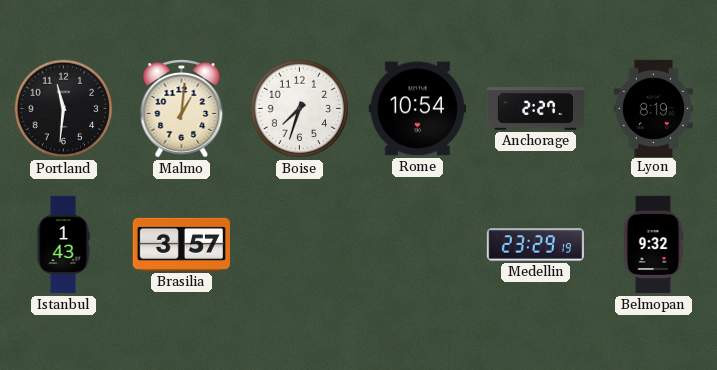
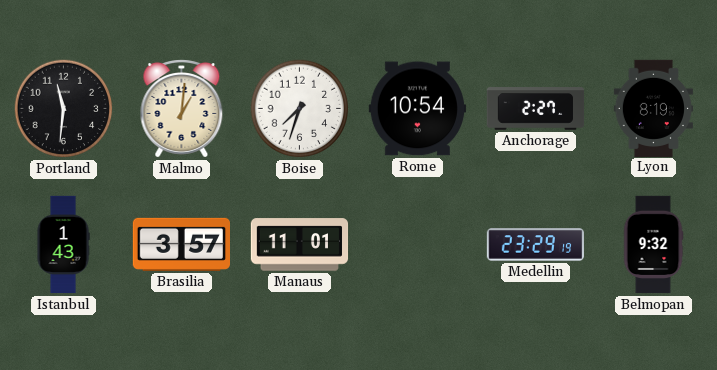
Manaus: none -> 11:01
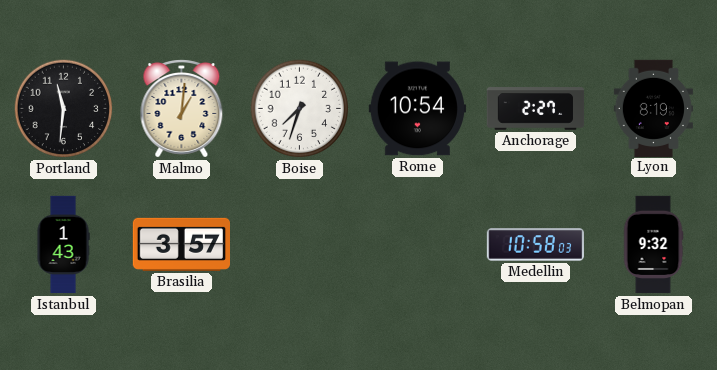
Manaus: 11:01 -> none
Medellin: 23:29 -> 10:58
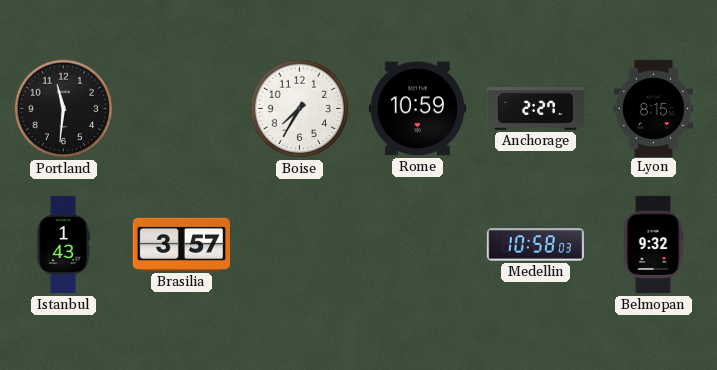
Malmo: 1:01 -> none
Boise: 7:33 -> 7:35
Rome: 10:54 -> 10:59
Lyon: 8:19 -> 8:15
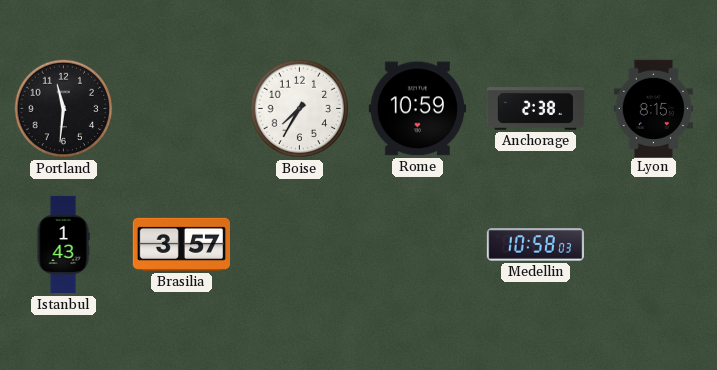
Anchorage: 2:27 -> 2:38
Belmopan: 9:32 -> none
